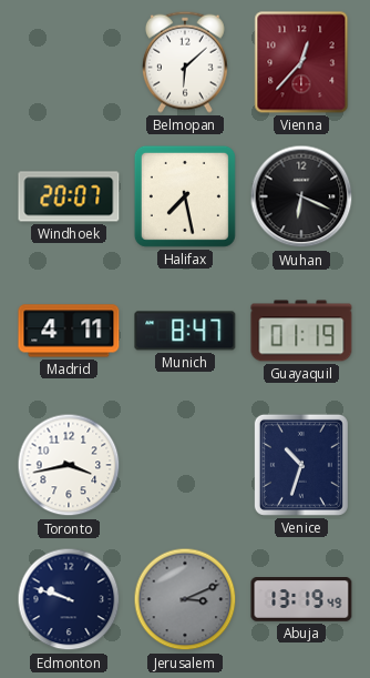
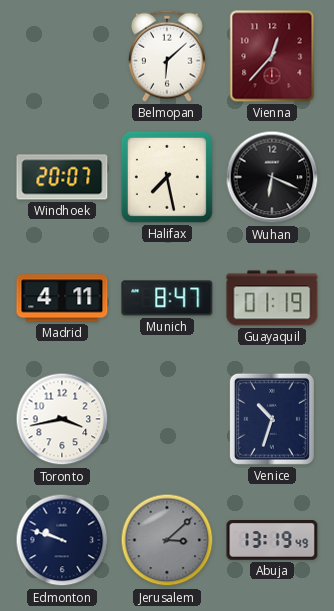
Jerusalem: 3:11 -> 3:08
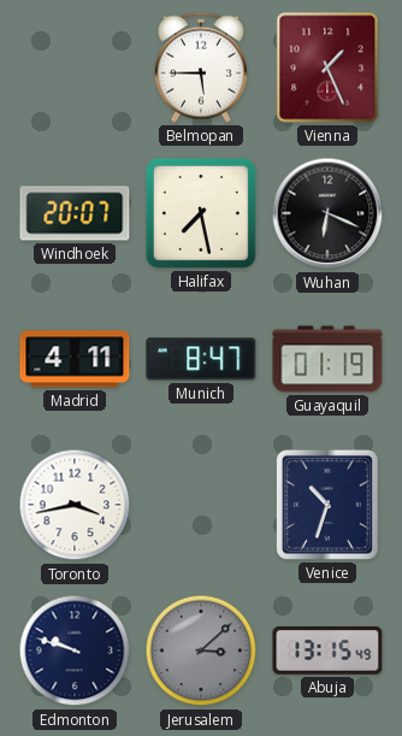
Belmopan: 6:08 -> 5:45
Vienna: 12:37 -> 1:26
Abuja: 13:19 -> 13:15
